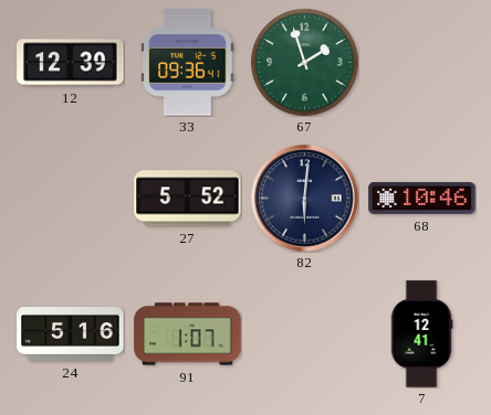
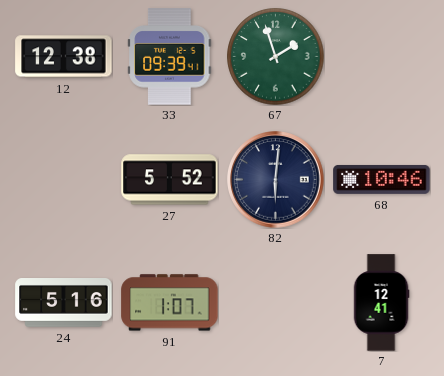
12: 12:39 -> 12:38
33: 09:36 -> 09:39
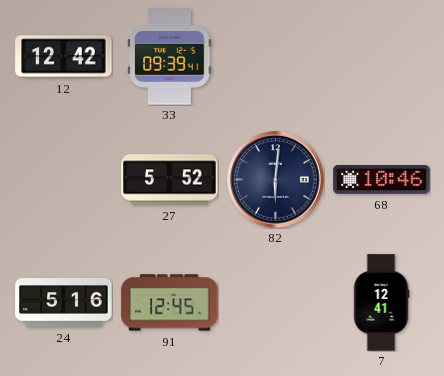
12: 12:38 -> 12:42
67: 1:57 -> none
91: 1:07 -> 12:45
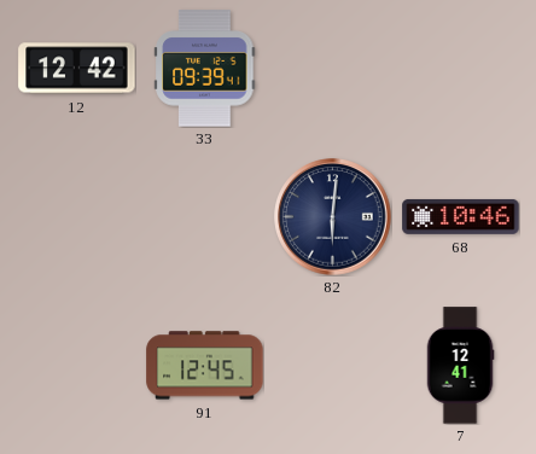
27: 5:52 -> none
24: 5:16 -> none
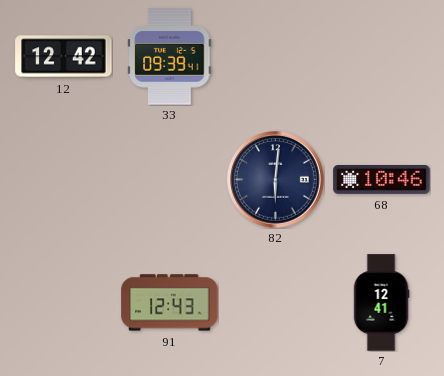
91: 12:45 -> 12:43
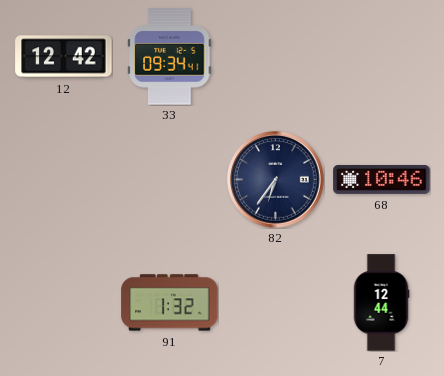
33: 09:39 -> 09:34
82: 6:01 -> 6:36
91: 12:43 -> 1:32
7: 12:41 -> 12:44
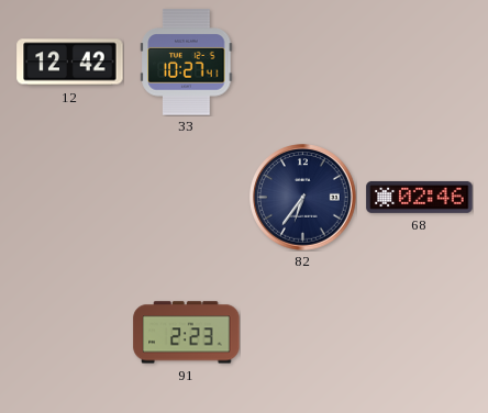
33: 09:34 -> 10:27
68: 10:46 -> 02:46
91: 1:32 -> 2:23
7: 12:44 -> none
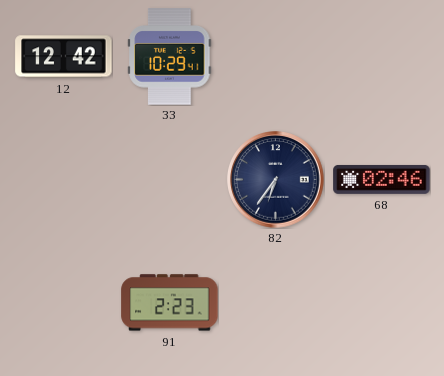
33: 10:27 -> 10:29
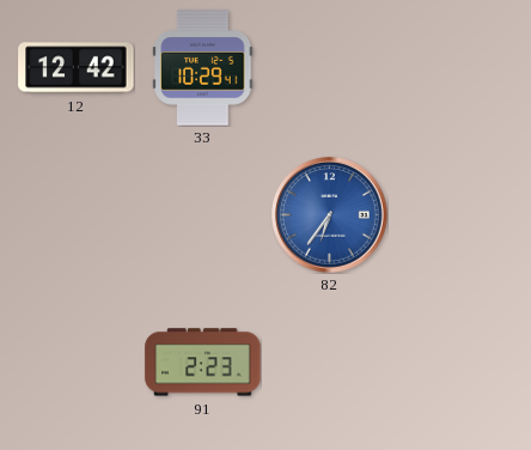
82 dial: navy -> blue
68: 02:46 -> none
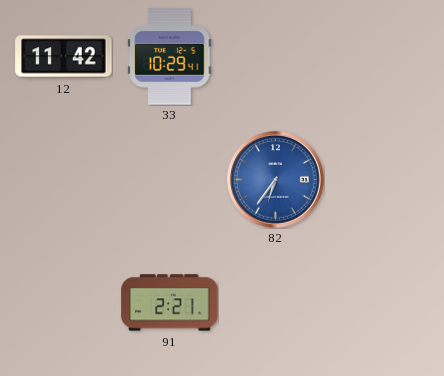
12: 12:42 -> 11:42
91: 2:23 -> 2:21
